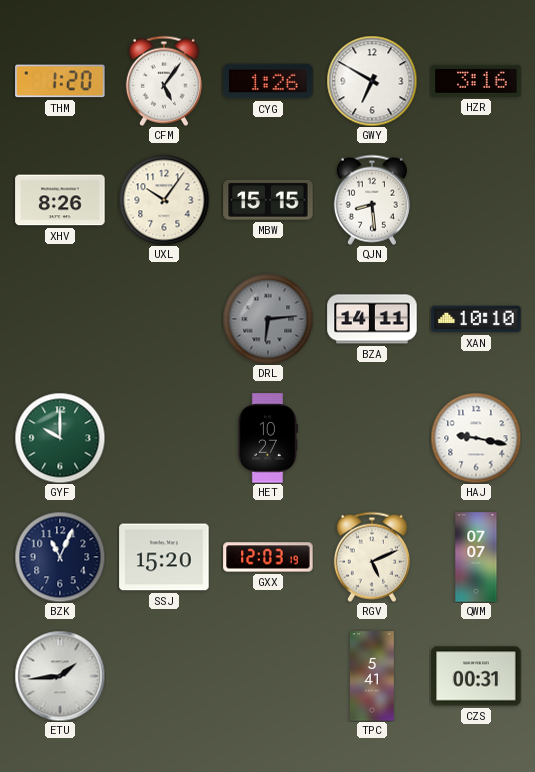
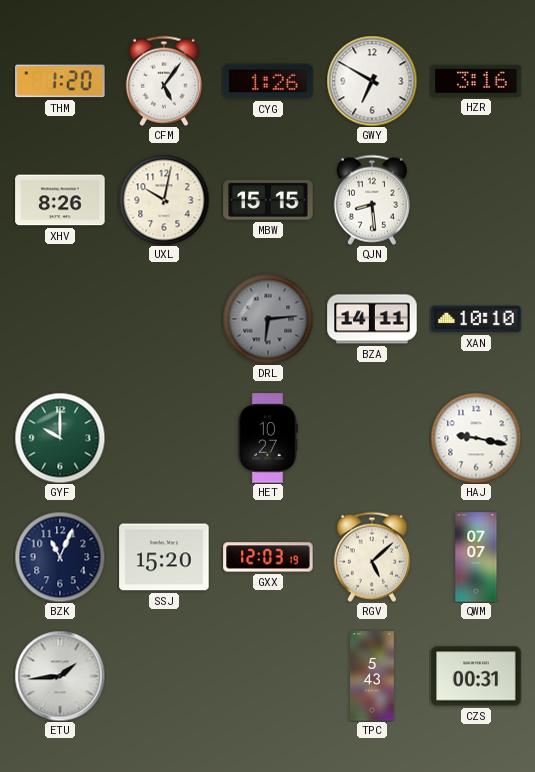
UXL: 10:06 -> 10:02
RGV: 5:11 -> 5:08
TPC: 5:41 -> 5:43
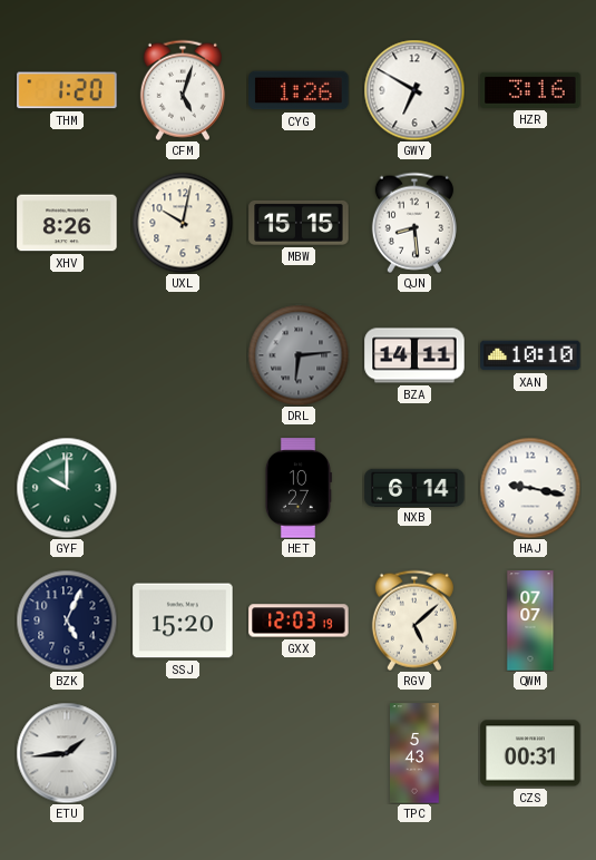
CFM: 5:06 -> 5:03
NXB: none -> 6:14
BZK: 11:04 -> 5:04
